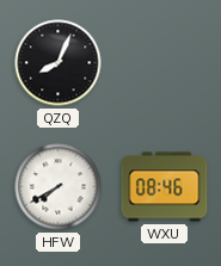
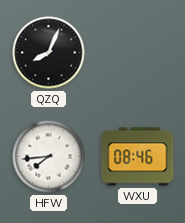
HFW: 7:40 -> 7:44
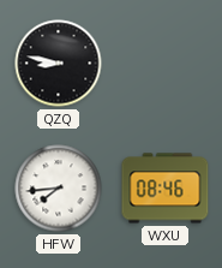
QZQ: 8:04 -> 8:47
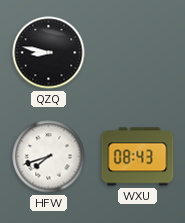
HFW: 7:44 -> 7:42
WXU: 08:46 -> 08:43
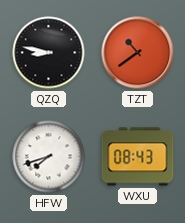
TZT: none -> 10:39
